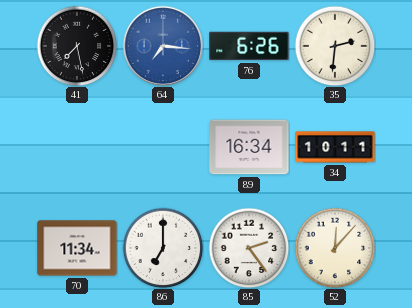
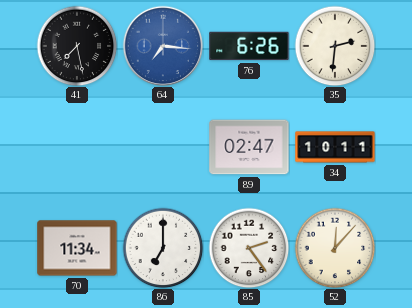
89: 16:34 -> 02:47
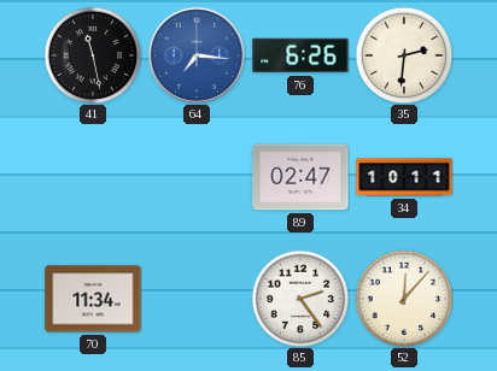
41: 7:28 -> 11:28
86: 7:00 -> none
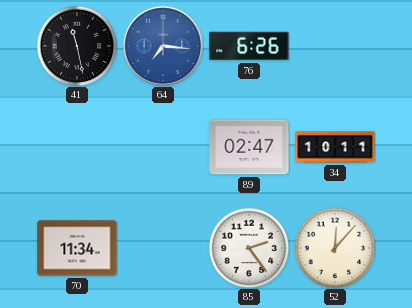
35: 2:31 -> none
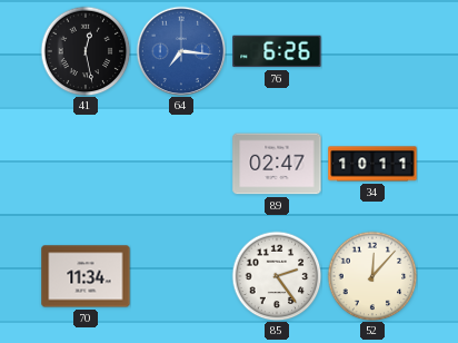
41: 11:28 -> 12:28
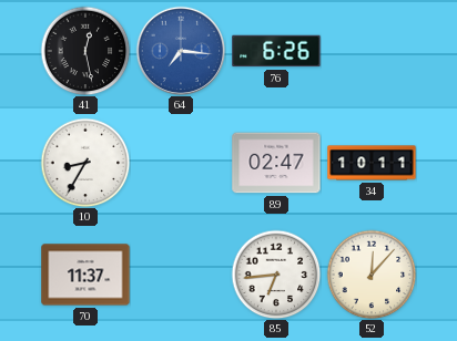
10: none -> 8:35
70: 11:34 -> 11:37
85: 2:24 -> 6:44
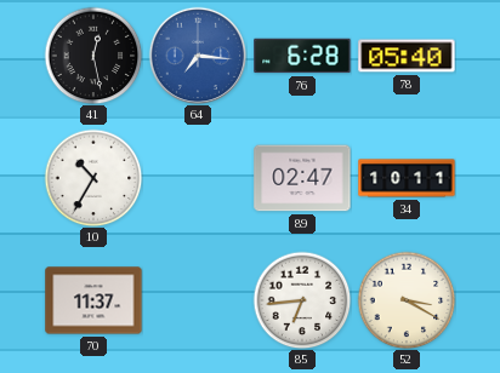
76: 6:26 -> 6:28
78: none -> 05:40
10: 8:35 -> 10:35
52: 12:07 -> 3:20
